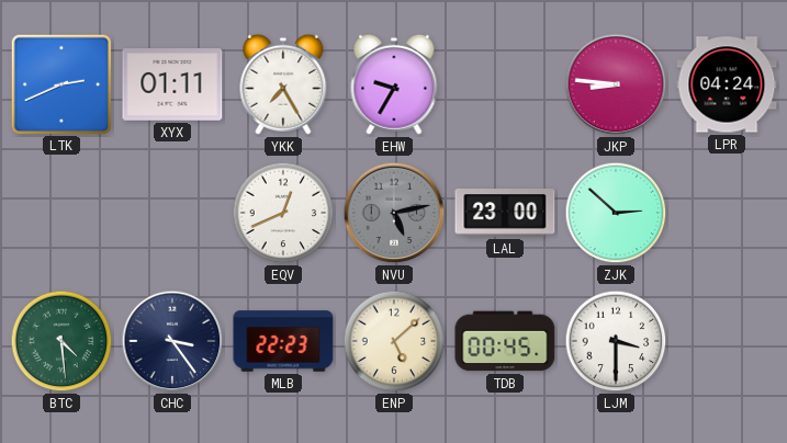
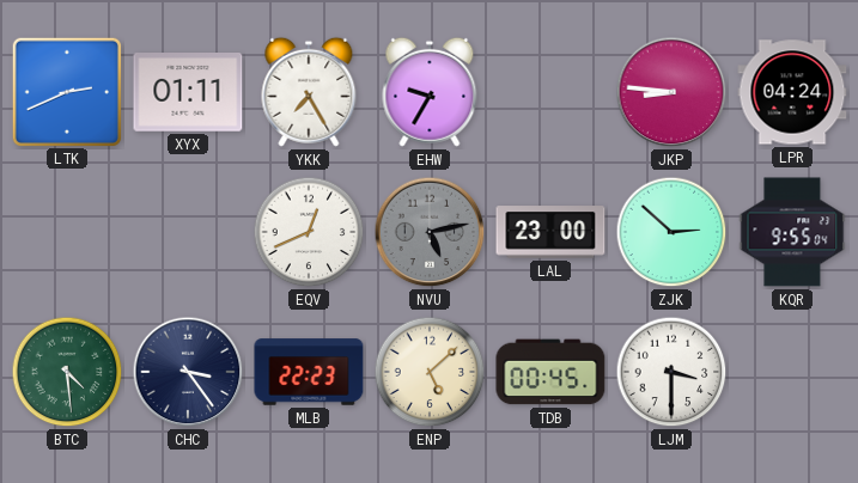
KQR: none -> 9:55
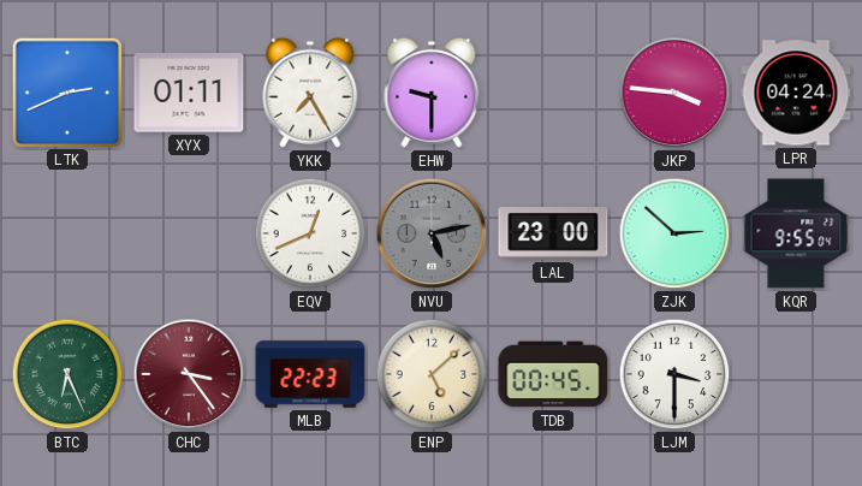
EHW: 9:35 -> 9:30
JKP: 8:46 -> 3:46
BTC: 4:29 -> 6:26
CHC dial: navy -> burgundy
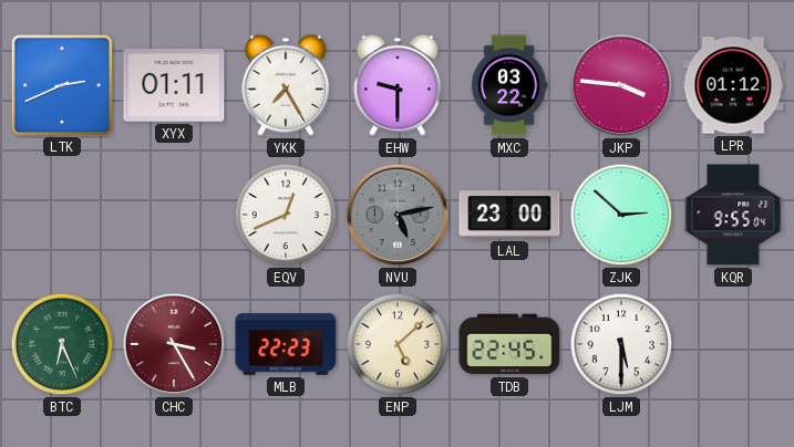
MXC: none -> 03:22
LPR: 04:24 -> 01:12
CHC: 3:24 -> 3:25
TDB: 00:45 -> 22:45
LJM: 3:30 -> 5:30
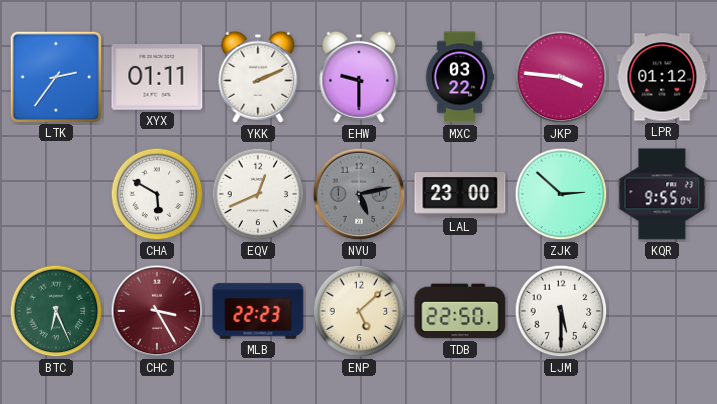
LTK: 2:41 -> 2:36
YKK: 7:25 -> 2:11
CHA: none -> 5:50
TDB: 22:45 -> 22:50
